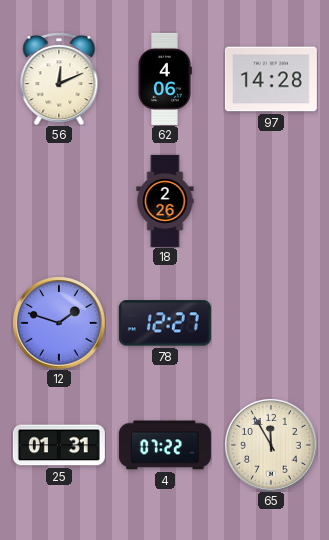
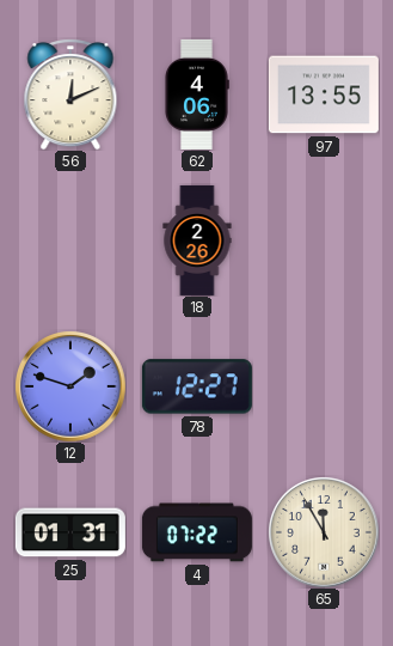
97: 14:28 -> 13:55
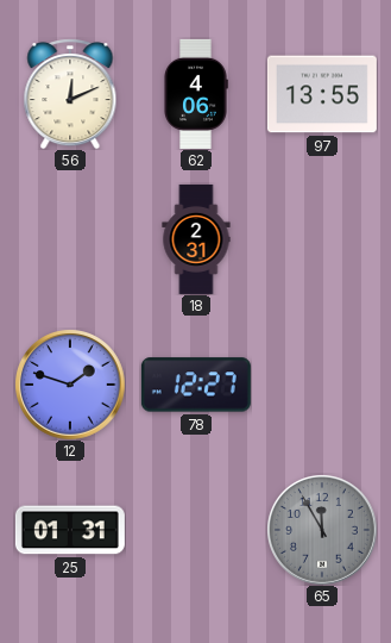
18: 2:26 -> 2:31
4: 07:22 -> none
65 dial: cream -> grey
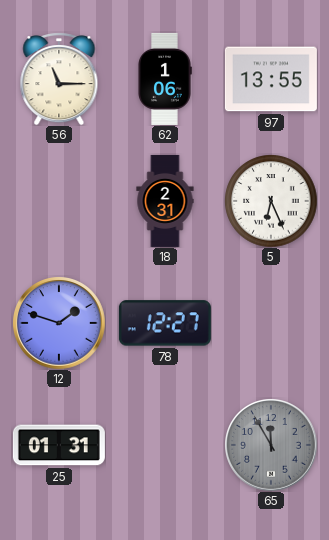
56: 12:11 -> 11:15
62: 4:06 -> 1:06
5: none -> 6:26
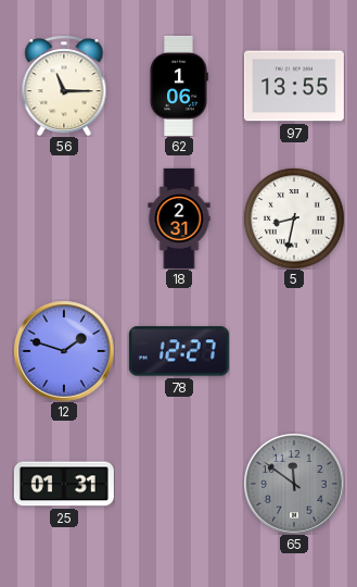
5: 6:26 -> 8:32
65: 11:55 -> 11:51
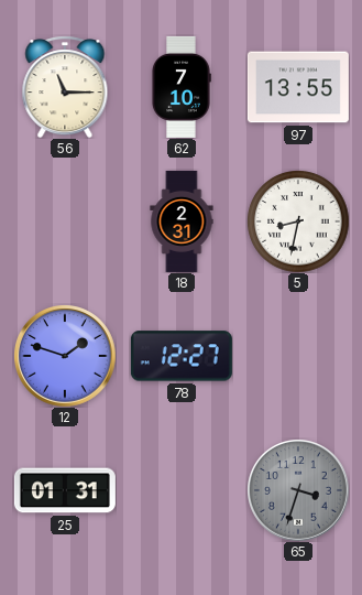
62: 1:06 -> 7:10
65: 11:51 -> 3:33
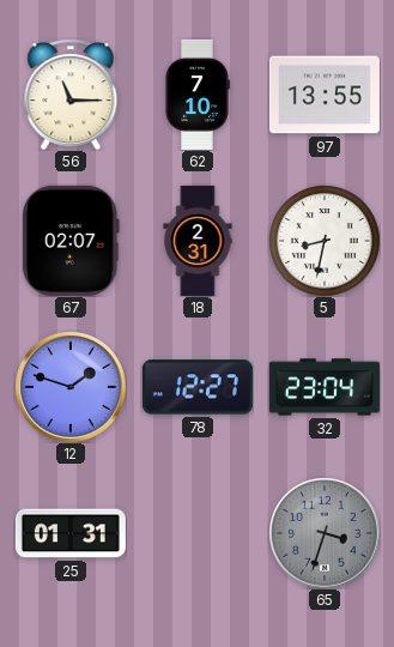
67: none -> 02:07
32: none -> 23:04
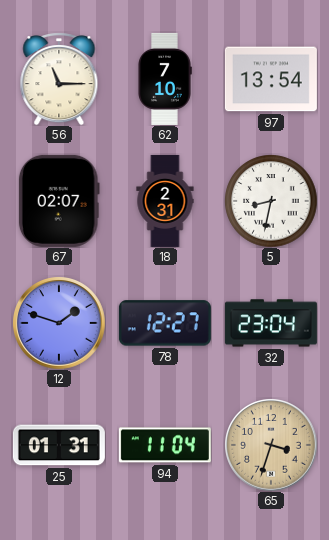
97: 13:55 -> 13:54
94: none -> 11:04
65 dial: grey -> champagne
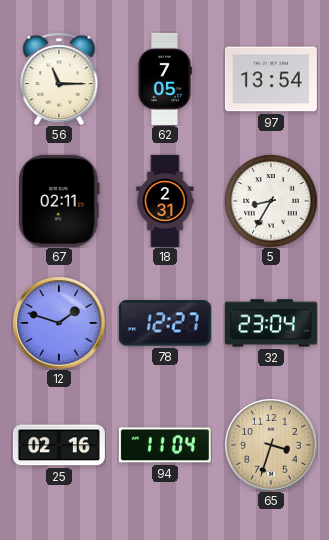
62: 7:10 -> 7:05
67: 02:07 -> 02:11
5: 8:32 -> 8:35
25: 01:31 -> 02:16
